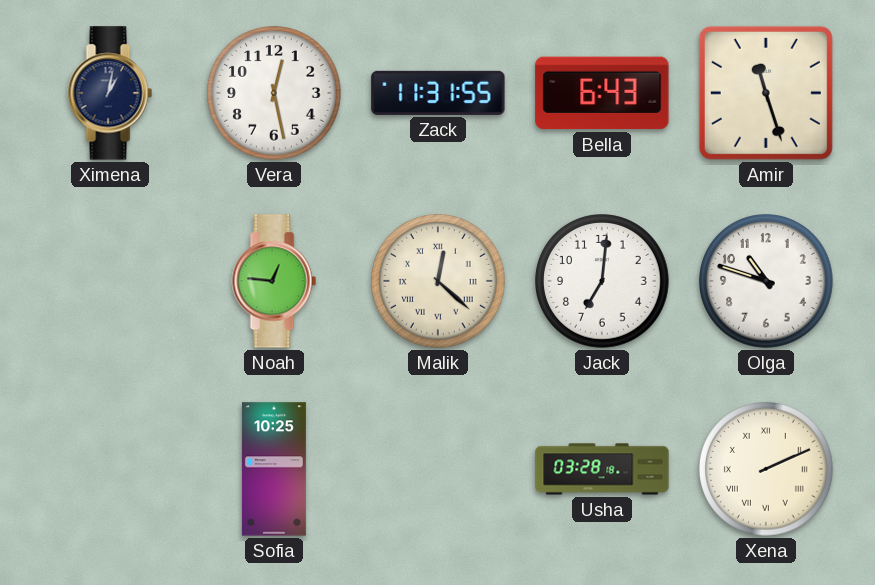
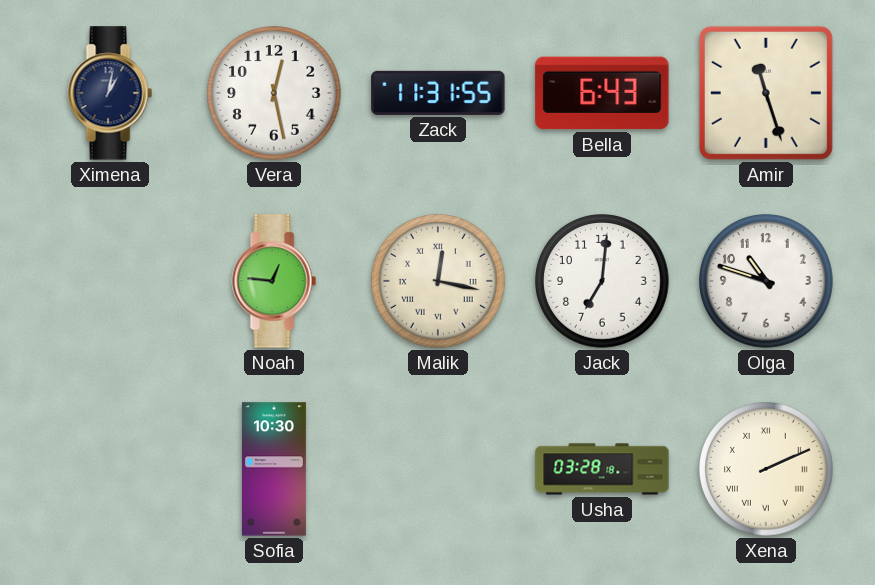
Malik: 12:22 -> 12:17
Sofia: 10:25 -> 10:30
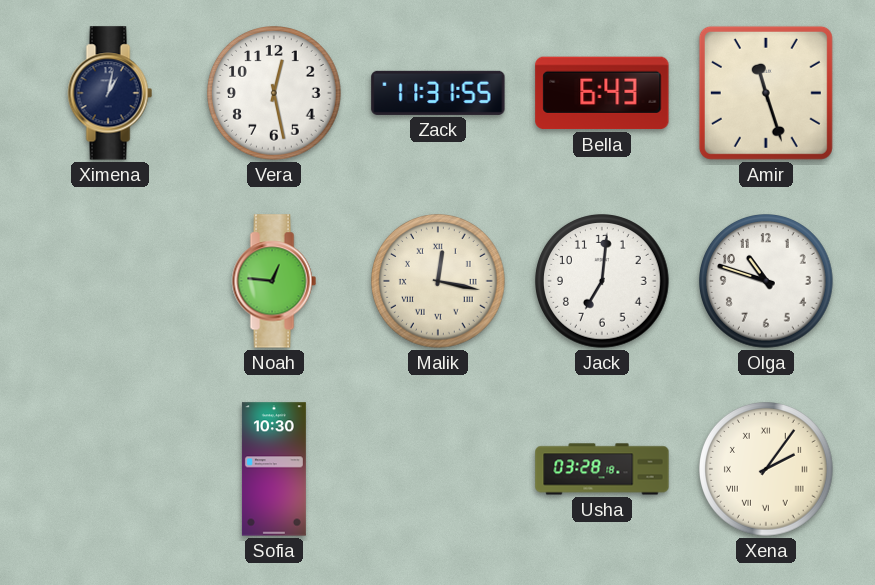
Xena: 2:11 -> 2:06
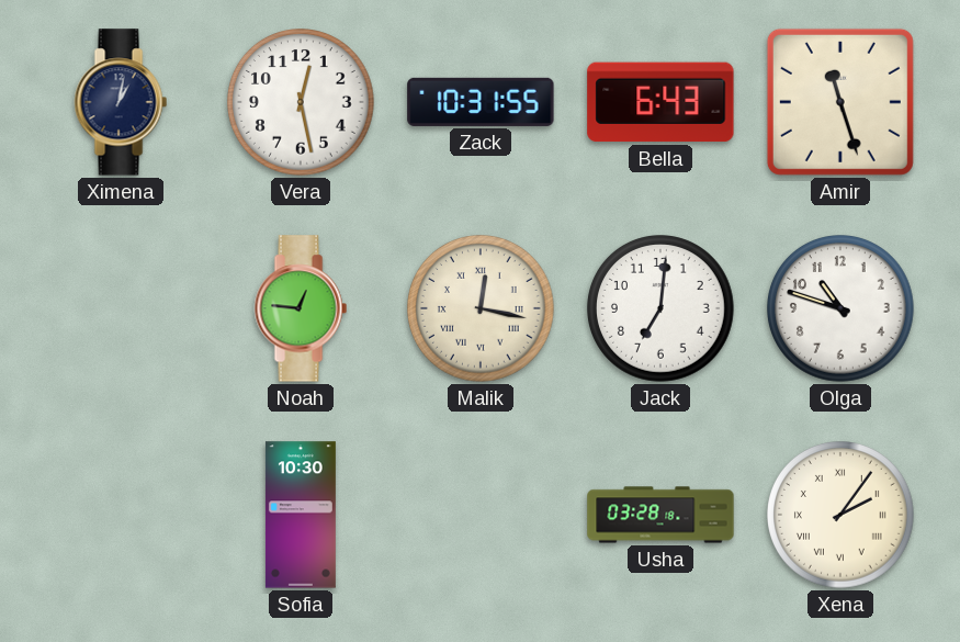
Zack: 11:31 -> 10:31
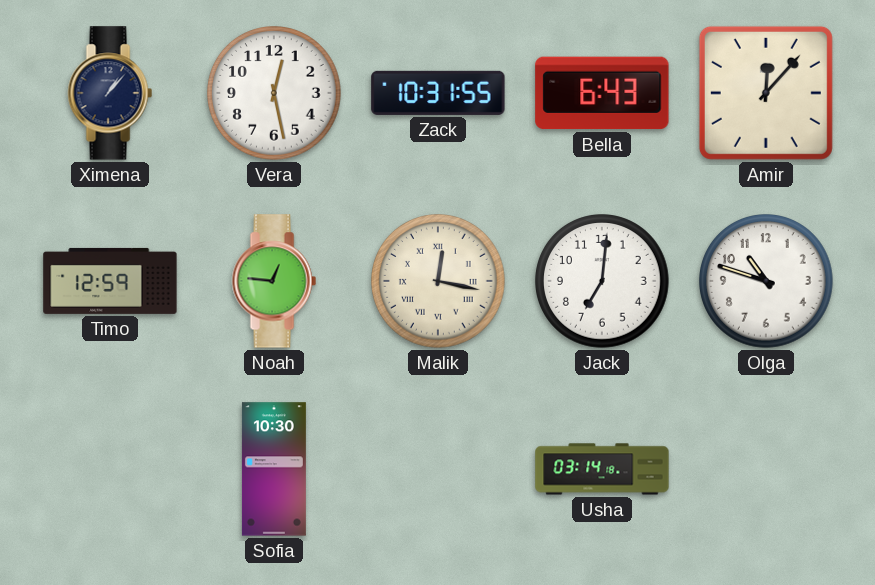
Ximena: 1:02 -> 1:07
Amir: 11:27 -> 12:07
Timo: none -> 12:59
Usha: 03:28 -> 03:14
Xena: 2:06 -> none
